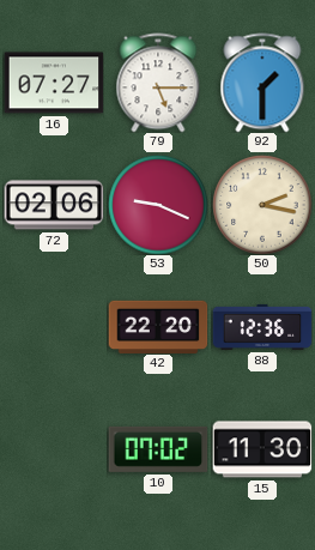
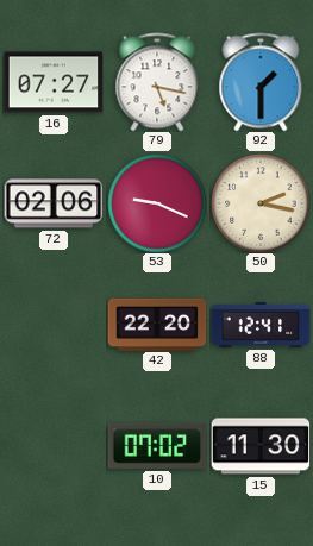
79: 5:15 -> 5:17
88: 12:36 -> 12:41
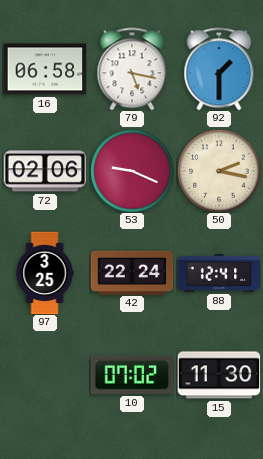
16: 07:27 -> 06:58
97: none -> 3:25
42: 22:20 -> 22:24
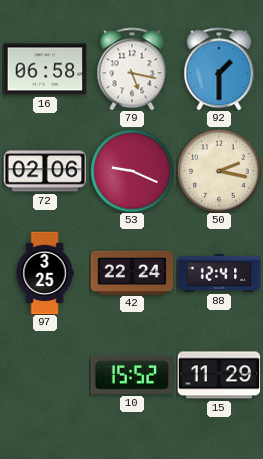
10: 07:02 -> 15:52
15: 11:30 -> 11:29
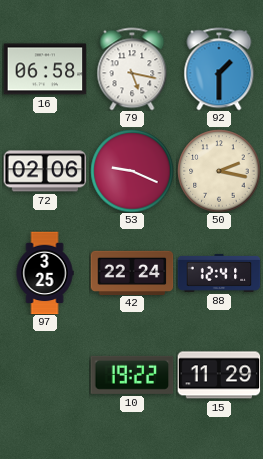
10: 15:52 -> 19:22
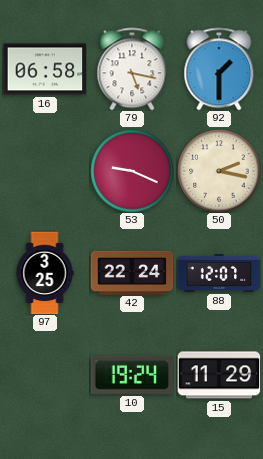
72: 02:06 -> none
88: 12:41 -> 12:07
10: 19:22 -> 19:24
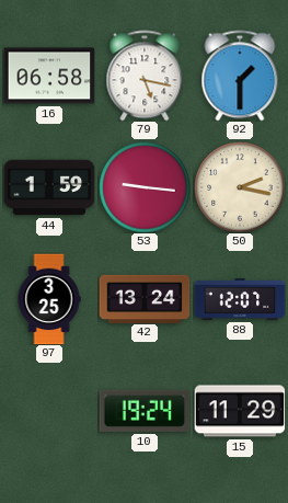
44: none -> 1:59
53: 9:19 -> 9:16
42: 22:24 -> 13:24
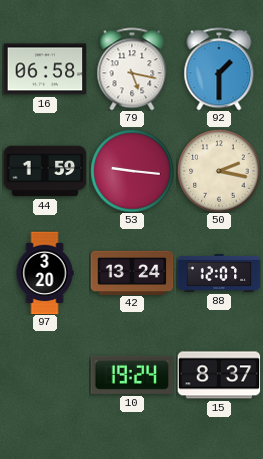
97: 3:25 -> 3:20
15: 11:29 -> 8:37
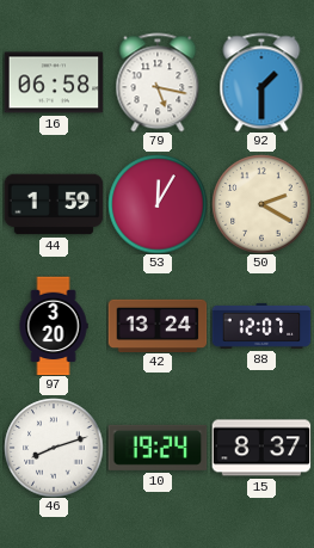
53: 9:16 -> 12:05
50: 2:17 -> 2:20
46: none -> 8:12
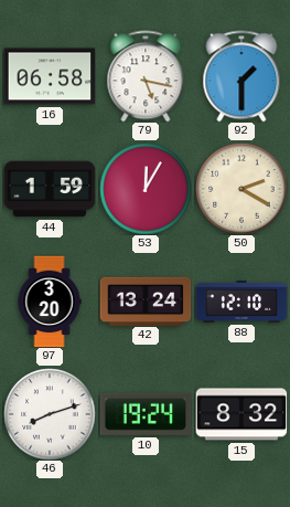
88: 12:07 -> 12:10
15: 8:37 -> 8:32
